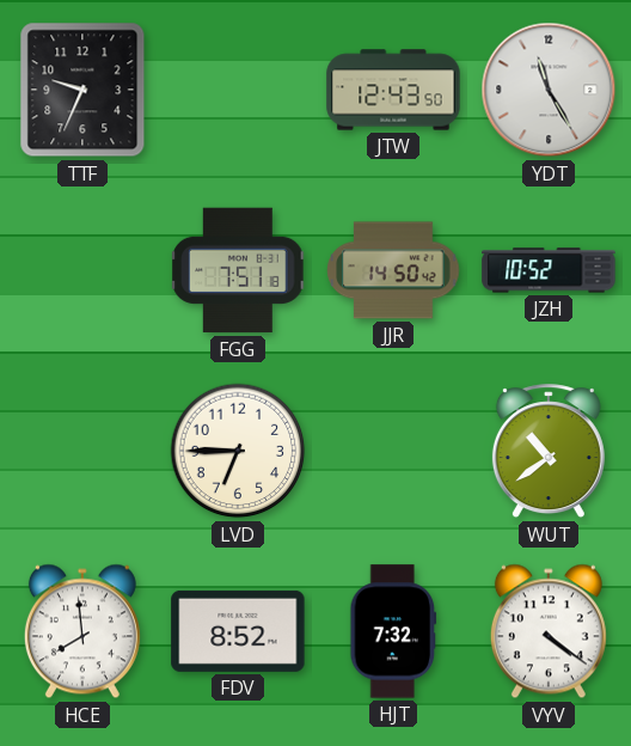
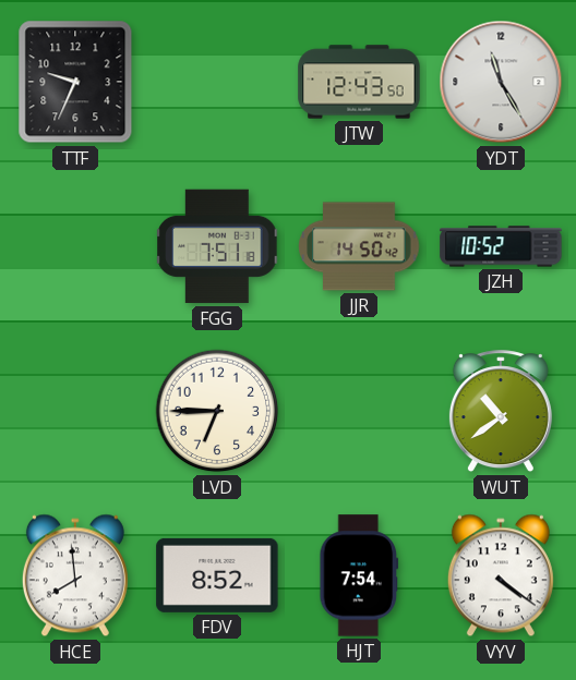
HJT: 7:32 -> 7:54
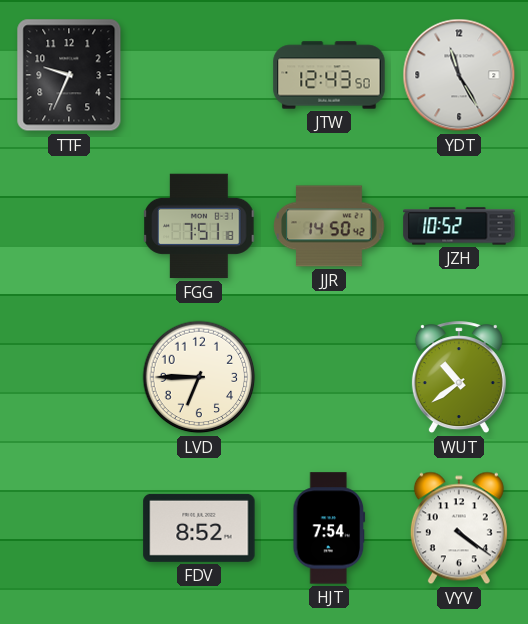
HCE: 7:59 -> none
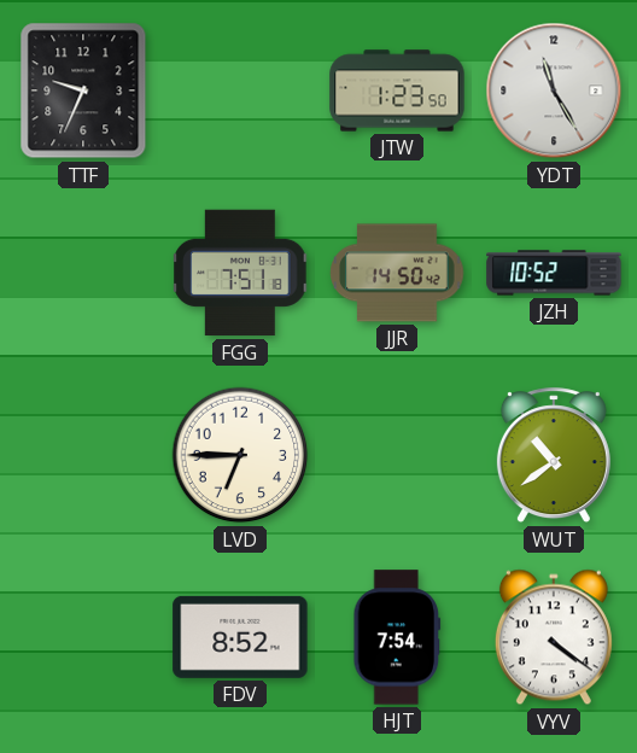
JTW: 12:43 -> 1:23
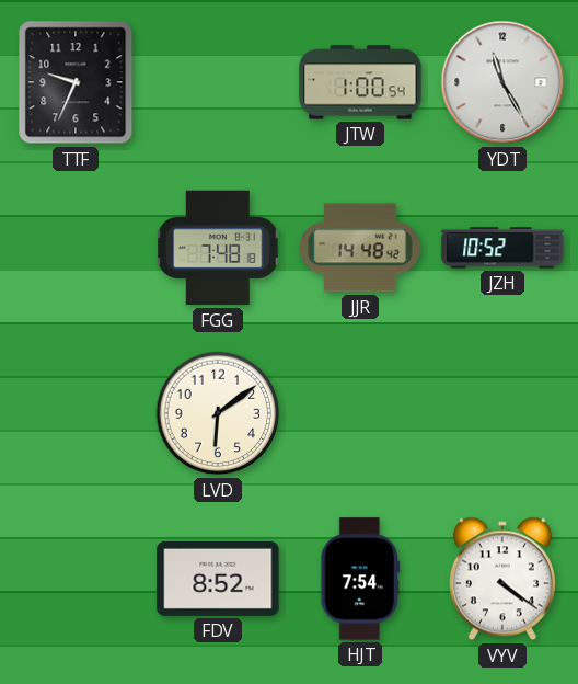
JTW: 1:23 -> 1:00
FGG: 7:51 -> 7:48
JJR: 14:50 -> 14:48
LVD: 6:45 -> 6:09
WUT: 10:39 -> none
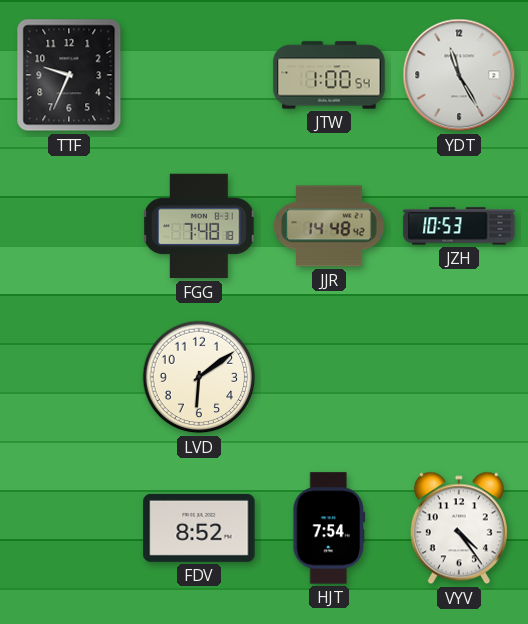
JZH: 10:52 -> 10:53
VYV: 4:21 -> 4:24
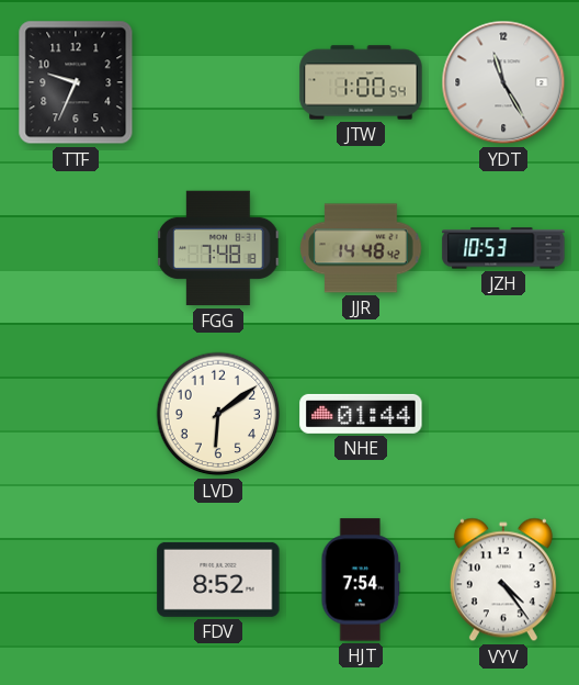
NHE: none -> 01:44
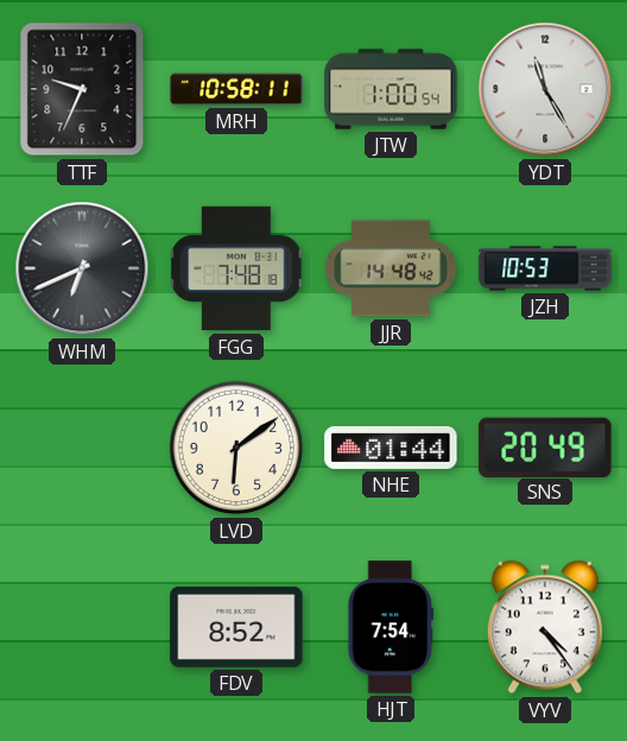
MRH: none -> 10:58
WHM: none -> 6:41
SNS: none -> 20:49
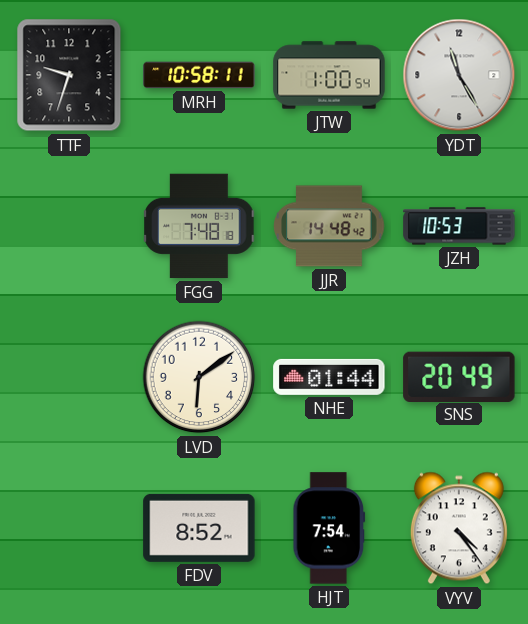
TTF: 9:34 -> 9:33
WHM: 6:41 -> none
